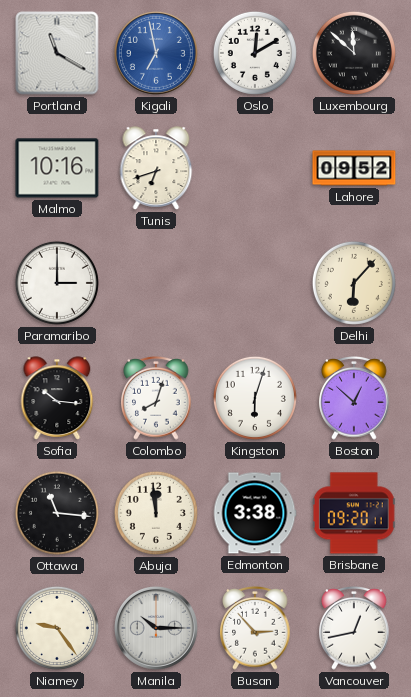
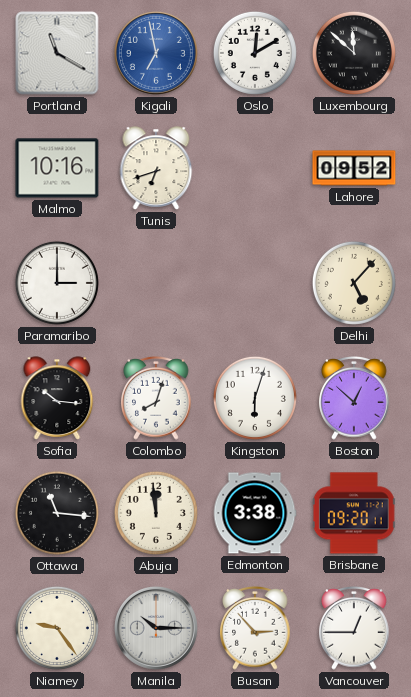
Delhi: 6:07 -> 5:07
Vancouver: 12:43 -> 12:45
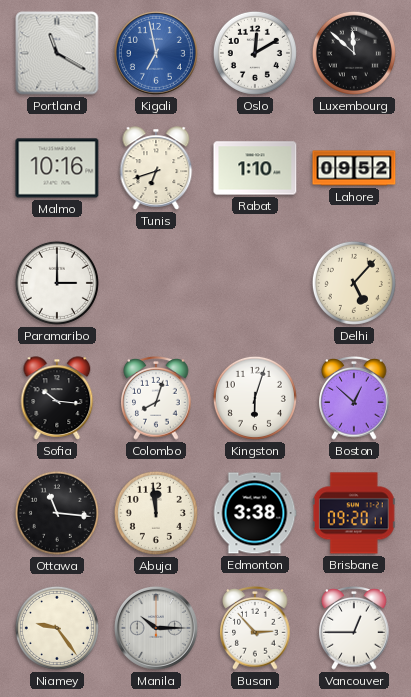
Rabat: none -> 1:10
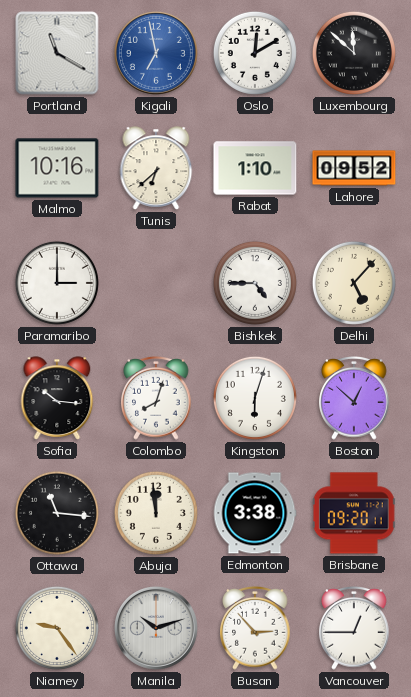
Tunis: 6:42 -> 6:38
Bishkek: none -> 4:45
Manila: 10:15 -> 10:12
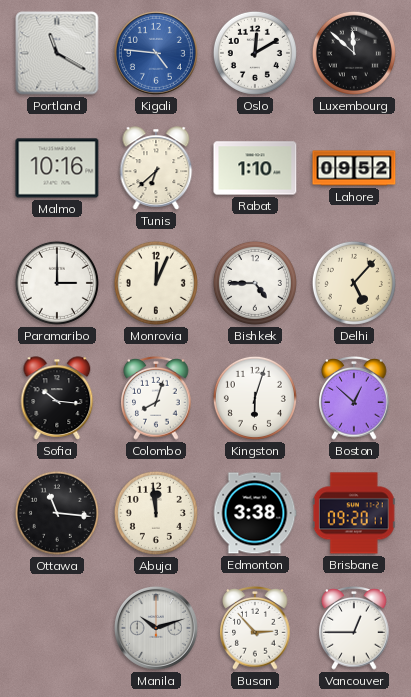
Kigali: 6:58 -> 4:46
Monrovia: none -> 12:04
Niamey: 9:24 -> none
